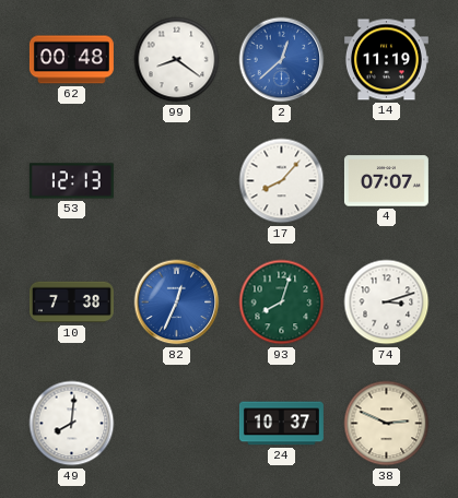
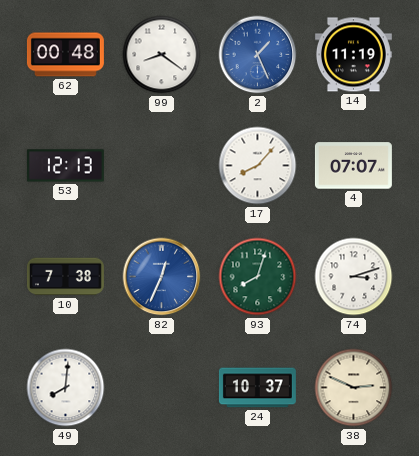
2: 12:38 -> 1:26
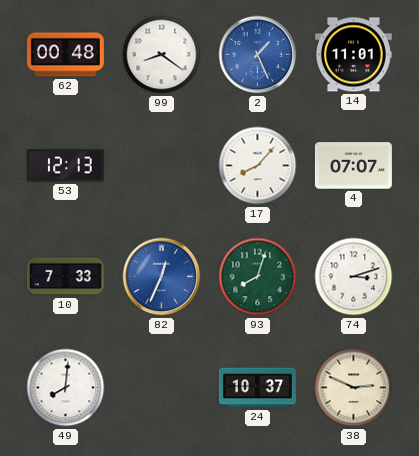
14: 11:19 -> 11:01
10: 7:38 -> 7:33
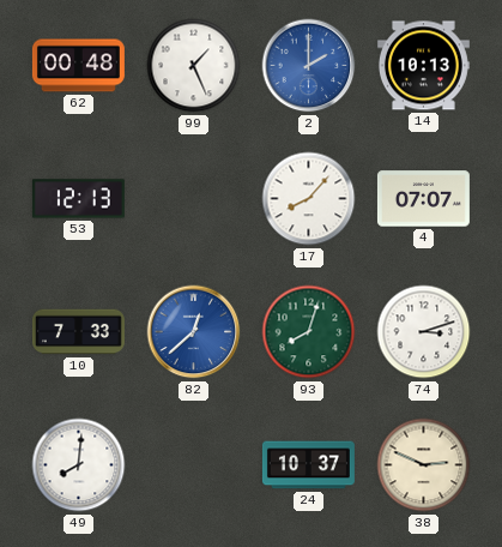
99: 8:21 -> 1:26
2: 1:26 -> 2:00
14: 11:01 -> 10:13
82: 12:34 -> 12:38
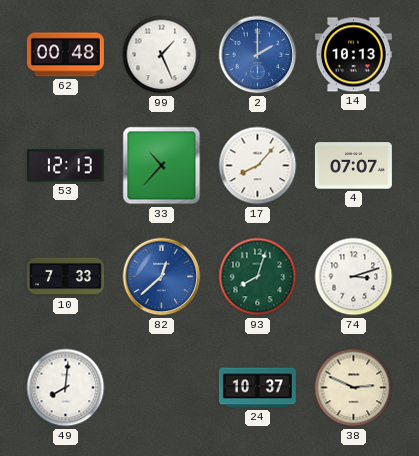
33: none -> 10:37
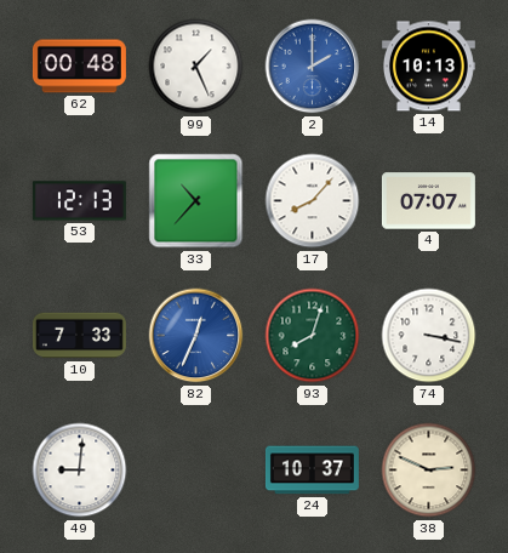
82: 12:38 -> 12:34
74: 3:12 -> 3:17
49: 8:01 -> 9:01
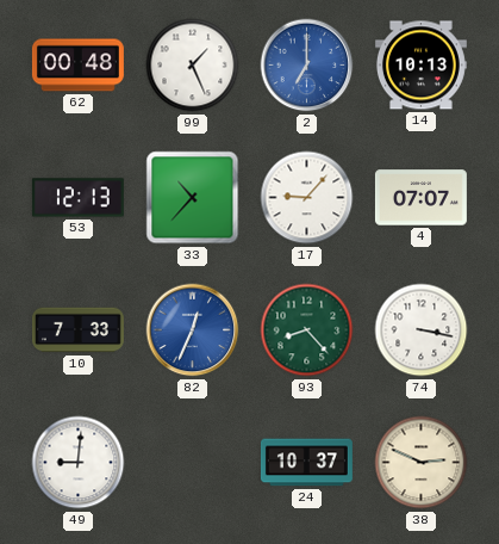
2: 2:00 -> 7:00
17: 8:07 -> 9:07
93: 8:03 -> 8:23
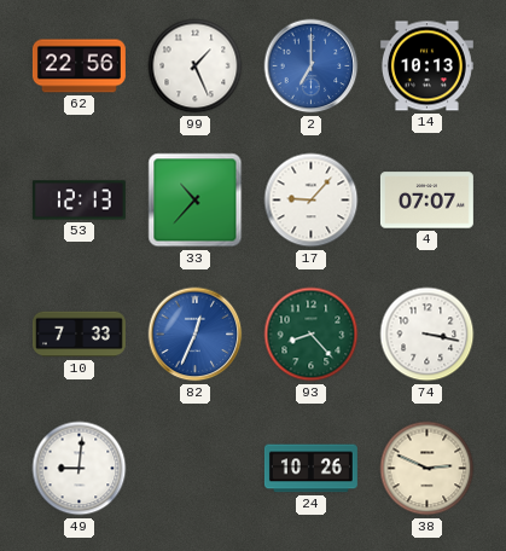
62: 00:48 -> 22:56
24: 10:37 -> 10:26
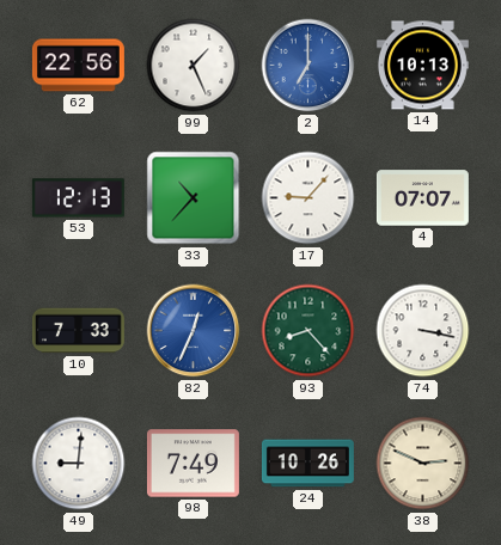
98: none -> 7:49
